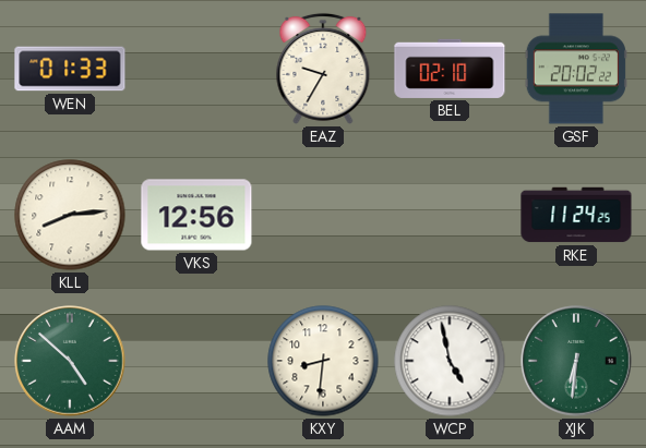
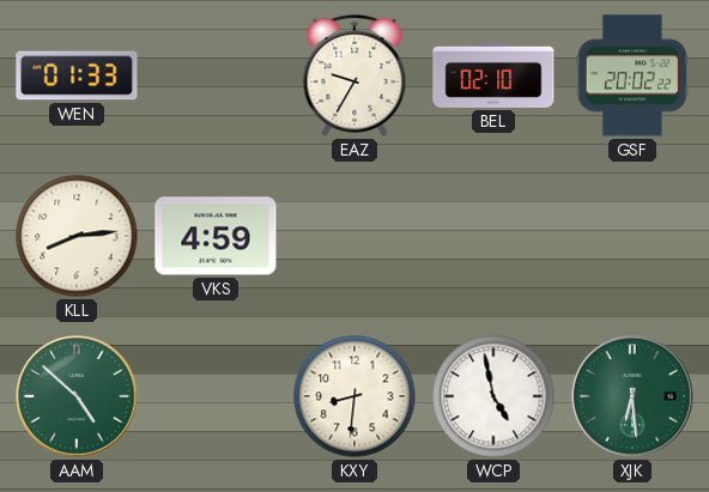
VKS: 12:56 -> 4:59
RKE: 11:24 -> none
XJK: 6:31 -> 6:29
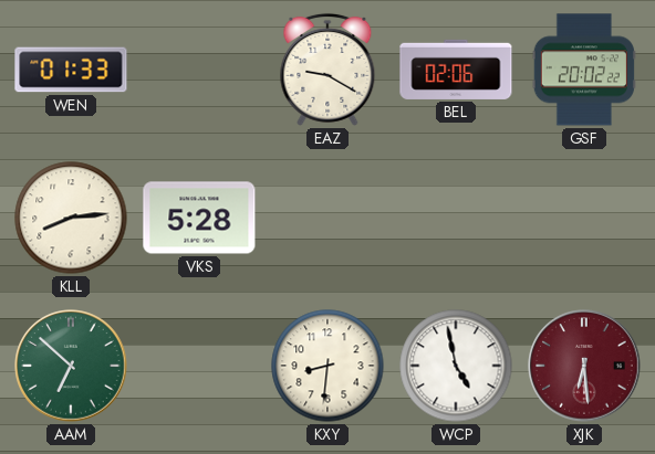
EAZ: 9:35 -> 9:20
BEL: 02:10 -> 02:06
VKS: 4:59 -> 5:28
AAM: 4:52 -> 6:52
XJK dial: green -> burgundy
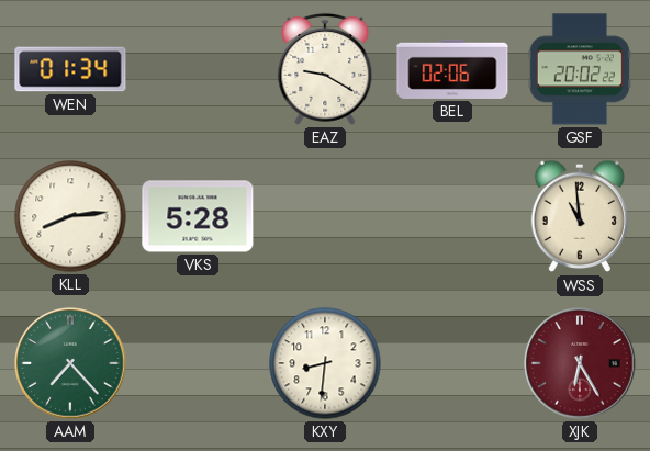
WEN: 01:33 -> 01:34
WSS: none -> 10:59
AAM: 6:52 -> 7:23
WCP: 4:58 -> none
XJK: 6:29 -> 6:25
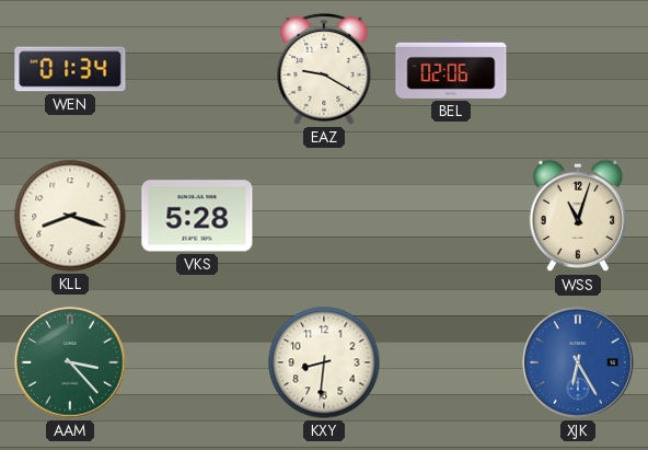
GSF: 20:02 -> none
KLL: 8:14 -> 8:18
WSS: 10:59 -> 11:03
AAM: 7:23 -> 3:23
XJK dial: burgundy -> blue
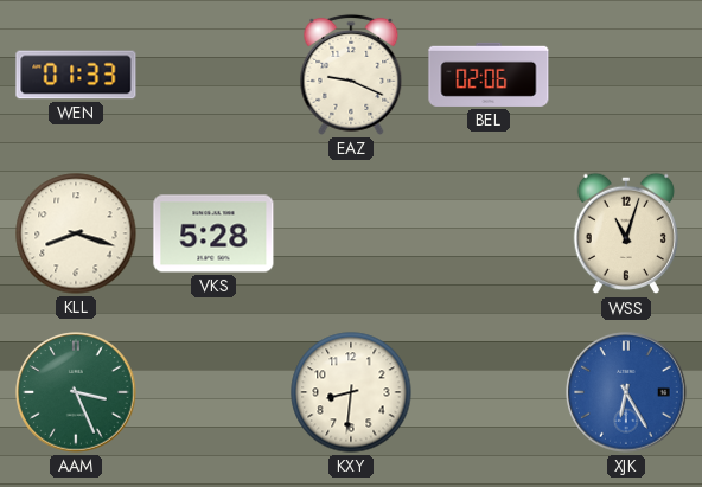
WEN: 01:34 -> 01:33
EAZ: 9:20 -> 9:19
AAM: 3:23 -> 3:26
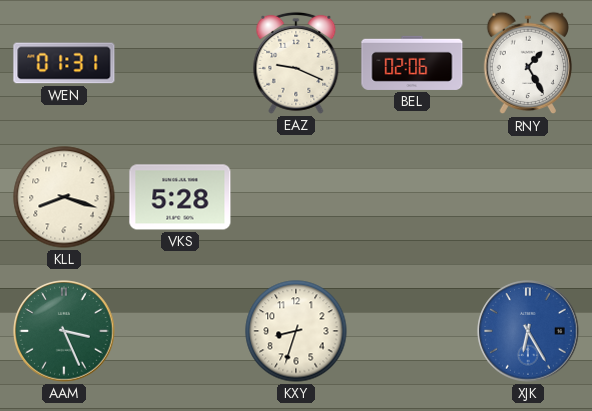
WEN: 01:33 -> 01:31
RNY: none -> 1:25
WSS: 11:03 -> none
KXY: 8:31 -> 8:33
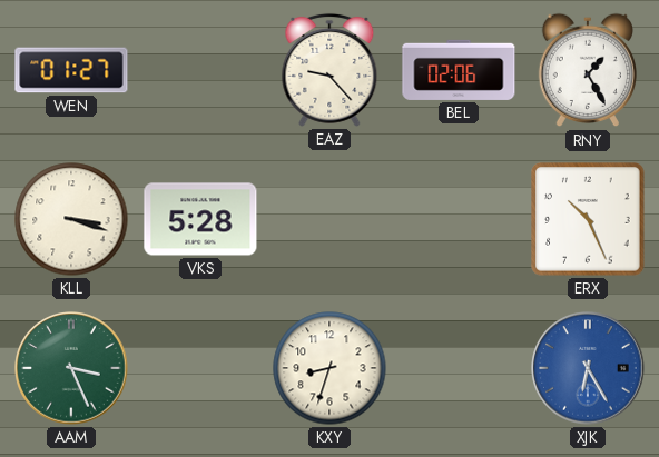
WEN: 01:31 -> 01:27
EAZ: 9:19 -> 9:23
KLL: 8:18 -> 3:18
ERX: none -> 10:26
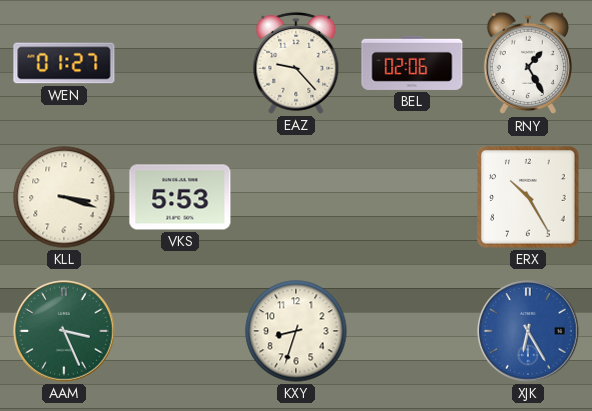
VKS: 5:28 -> 5:53
ERX: 10:26 -> 10:25
